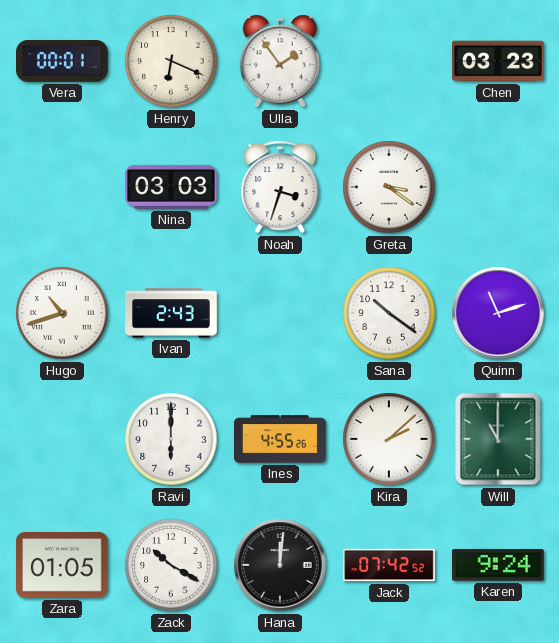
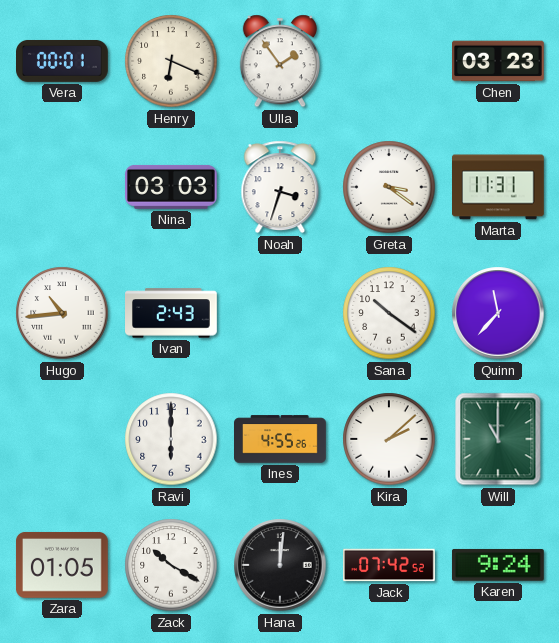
Marta: none -> 11:31
Hugo: 10:42 -> 10:44
Quinn: 11:12 -> 11:37
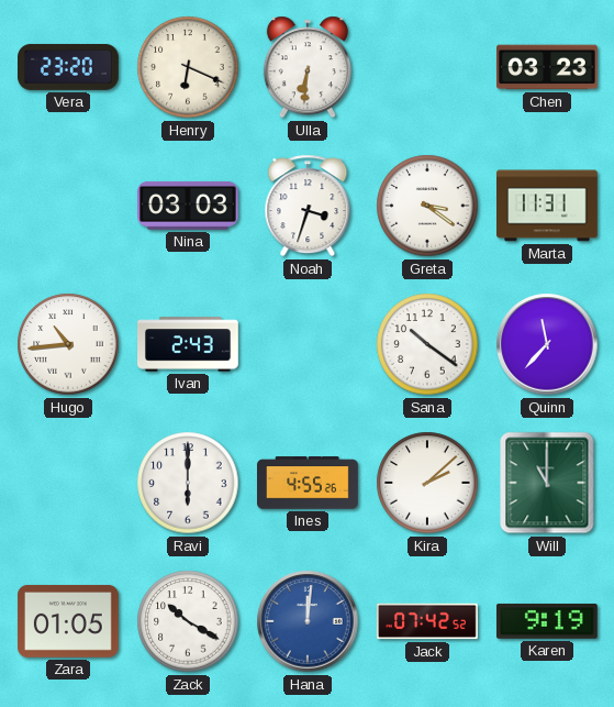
Vera: 00:01 -> 23:20
Ulla: 1:54 -> 6:31
Hana dial: black -> blue
Karen: 9:24 -> 9:19
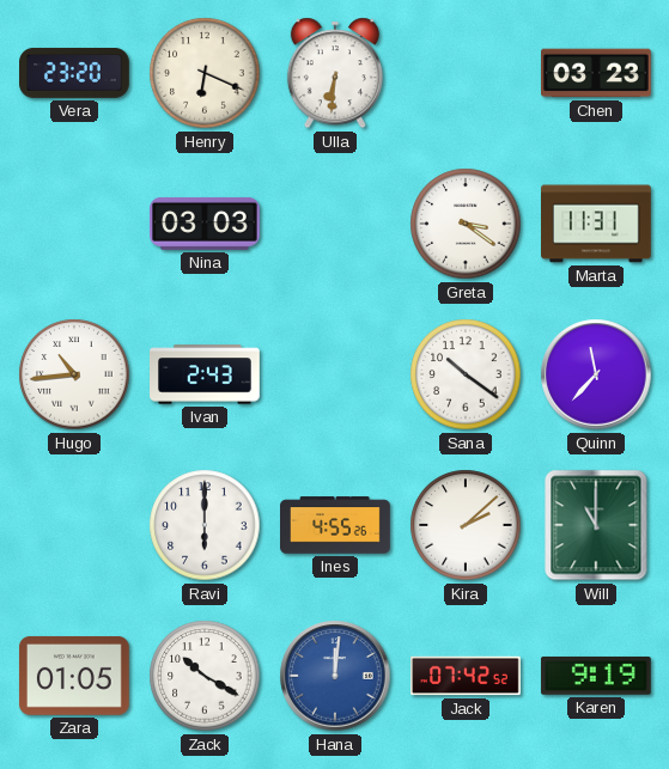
Noah: 3:33 -> none
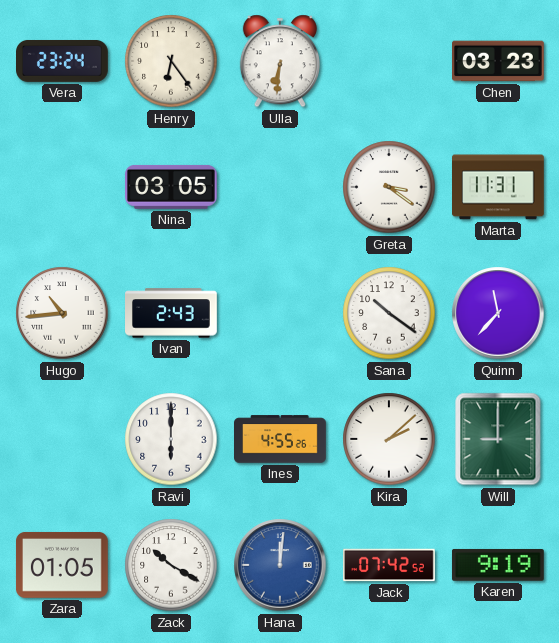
Vera: 23:20 -> 23:24
Henry: 6:19 -> 6:24
Nina: 03:03 -> 03:05
Will: 11:00 -> 9:00
